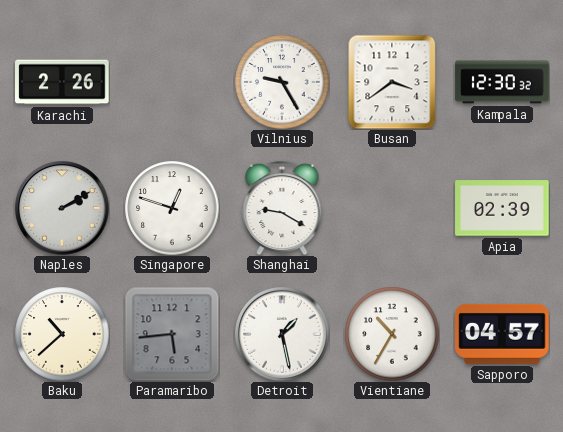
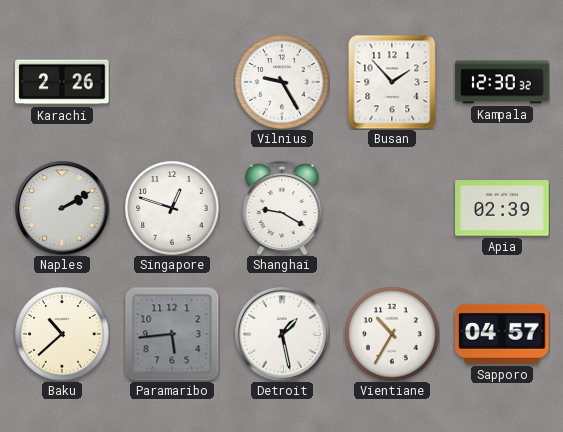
Busan: 3:39 -> 1:53
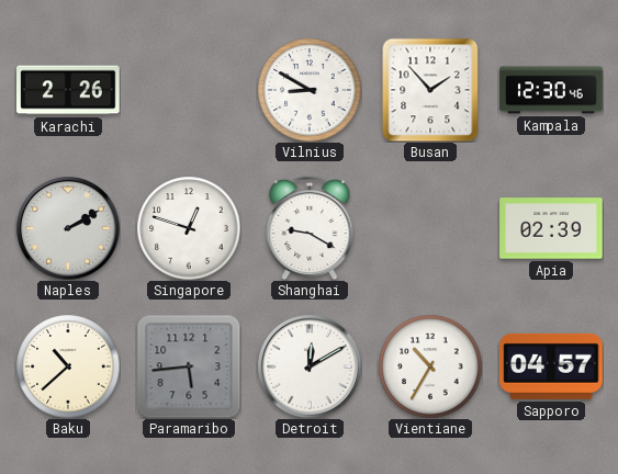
Vilnius: 9:25 -> 8:50
Kampala: 12:30:32 -> 12:30:46
Detroit: 1:28 -> 12:10
